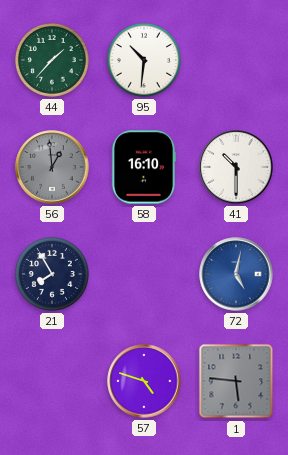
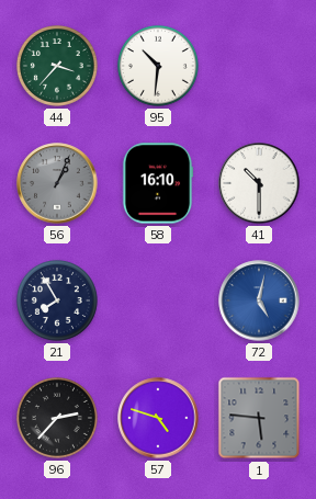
44: 1:37 -> 3:37
56: 12:59 -> 1:04
96: none -> 2:37
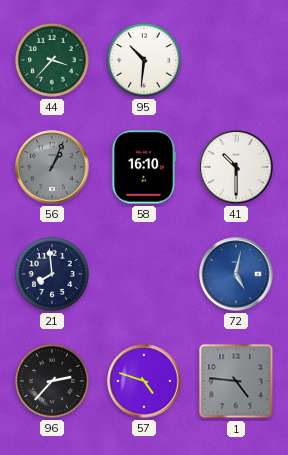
21: 7:55 -> 7:59
1: 5:46 -> 4:46
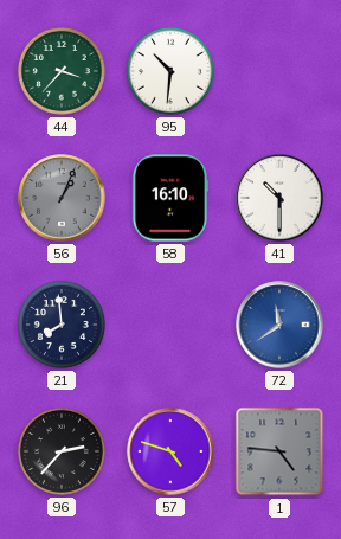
72: 5:02 -> 11:39
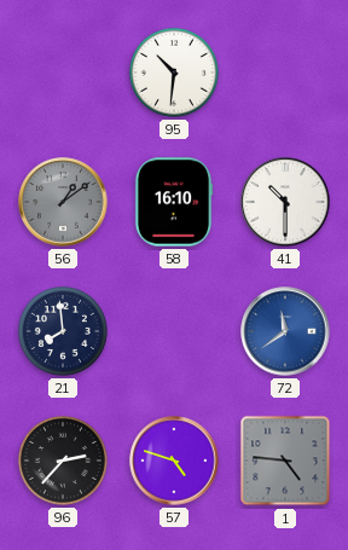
44: 3:37 -> none
56: 1:04 -> 1:09
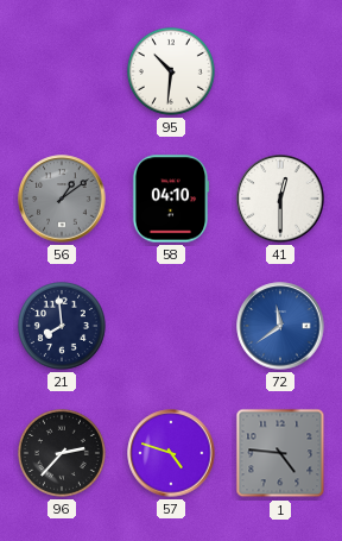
58: 16:10 -> 04:10
41: 10:30 -> 12:30
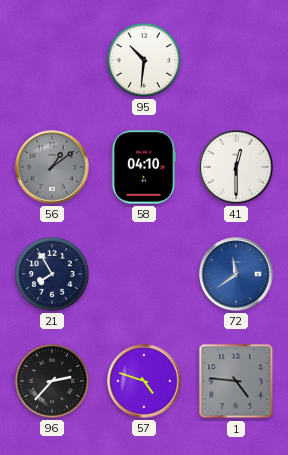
21: 7:59 -> 7:55
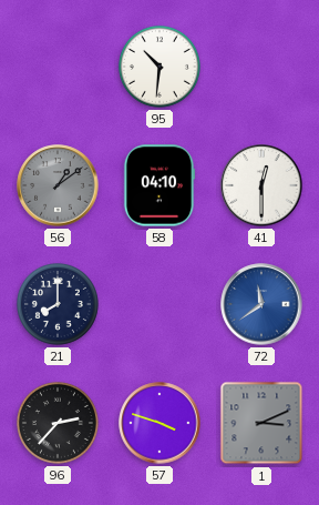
21: 7:55 -> 8:00
57: 4:48 -> 3:48
1: 4:46 -> 3:11
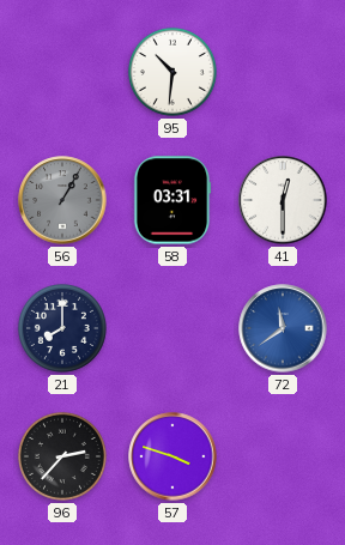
56: 1:09 -> 1:05
58: 04:10 -> 03:31
1: 3:11 -> none
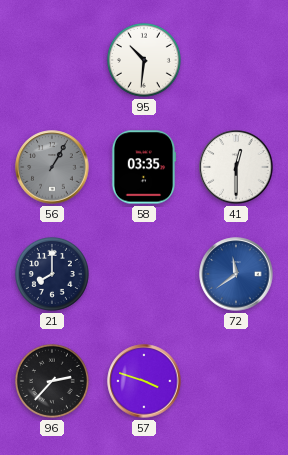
58: 03:31 -> 03:35
